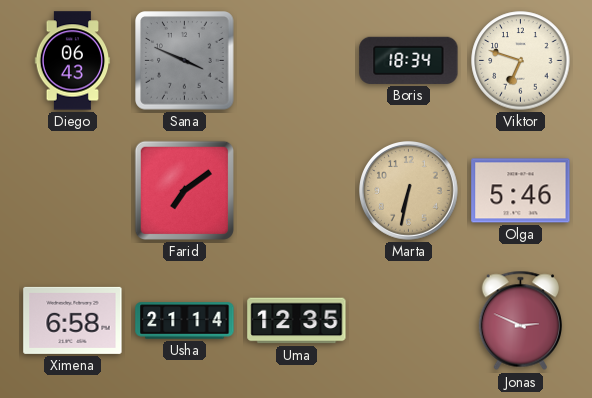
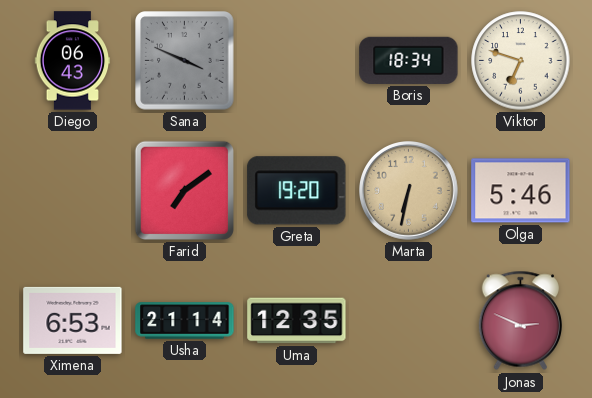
Greta: none -> 19:20
Ximena: 6:58 -> 6:53
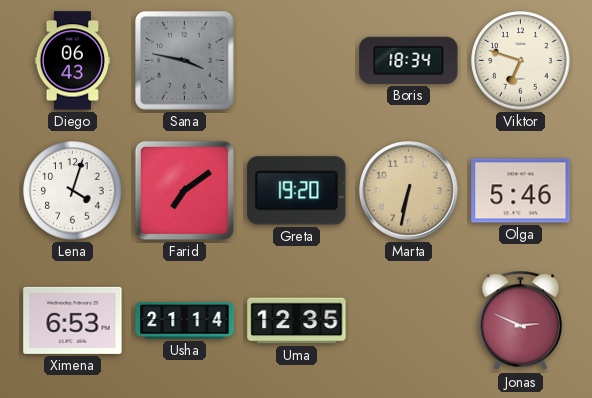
Sana: 3:49 -> 3:47
Lena: none -> 4:03
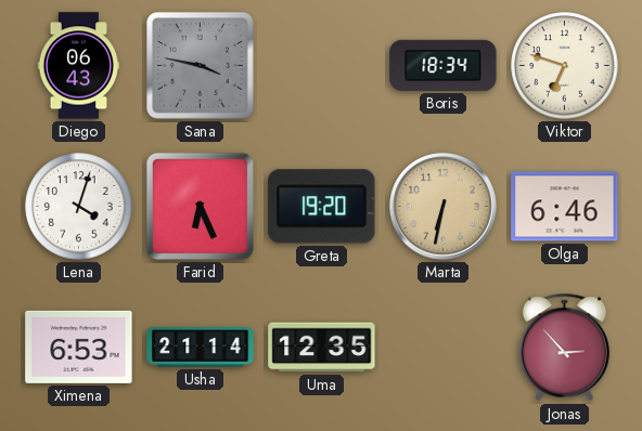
Farid: 7:09 -> 6:26
Olga: 5:46 -> 6:46
Jonas: 2:49 -> 2:53
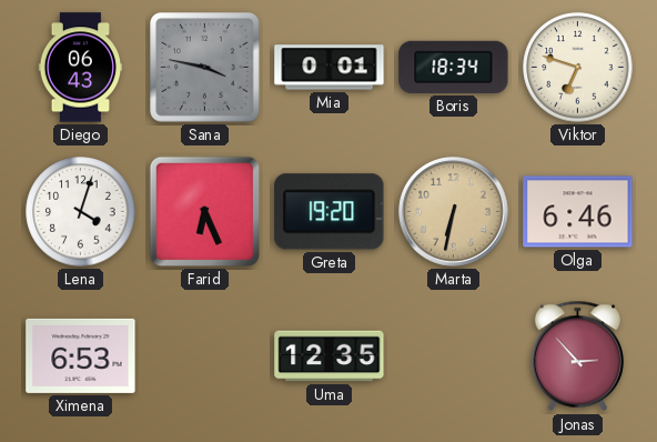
Mia: none -> 0:01
Usha: 21:14 -> none
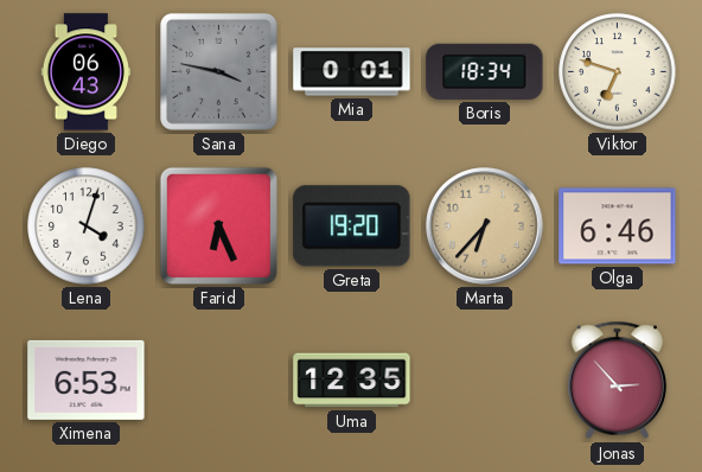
Marta: 6:32 -> 6:37
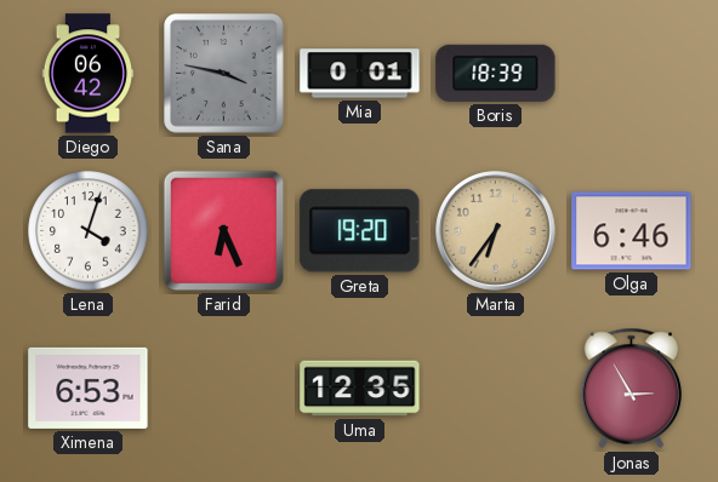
Diego: 06:43 -> 06:42
Boris: 18:34 -> 18:39
Viktor: 6:48 -> none
Marta: 6:37 -> 6:36
Jonas: 2:53 -> 2:55
